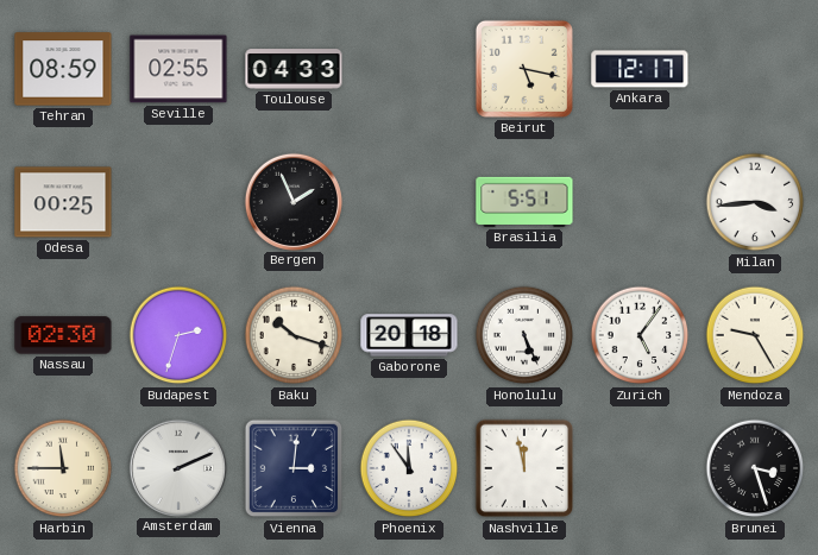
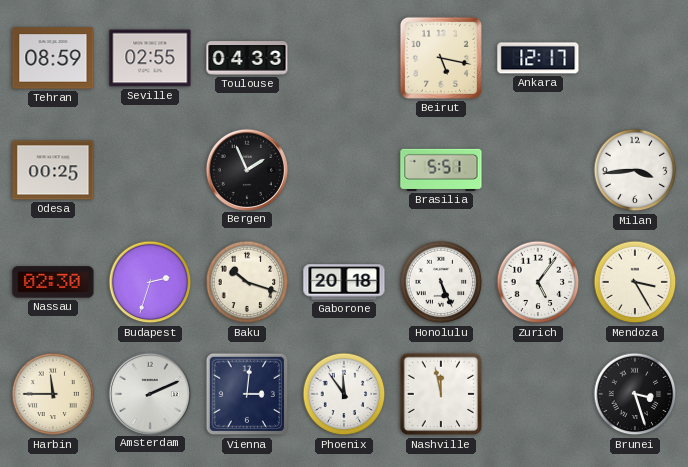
Mendoza: 9:25 -> 3:25
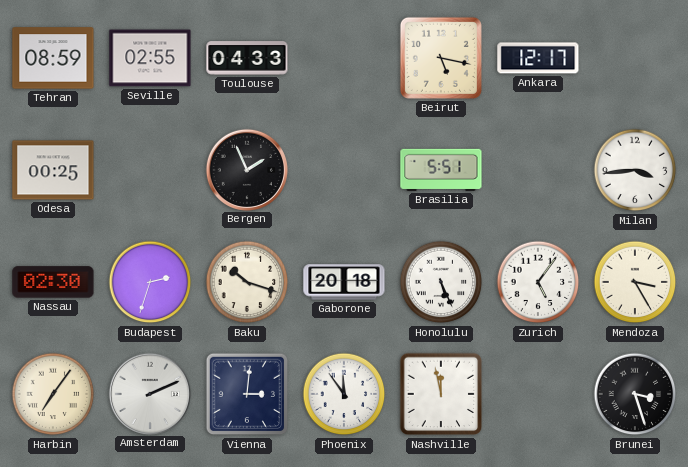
Harbin: 11:45 -> 7:06
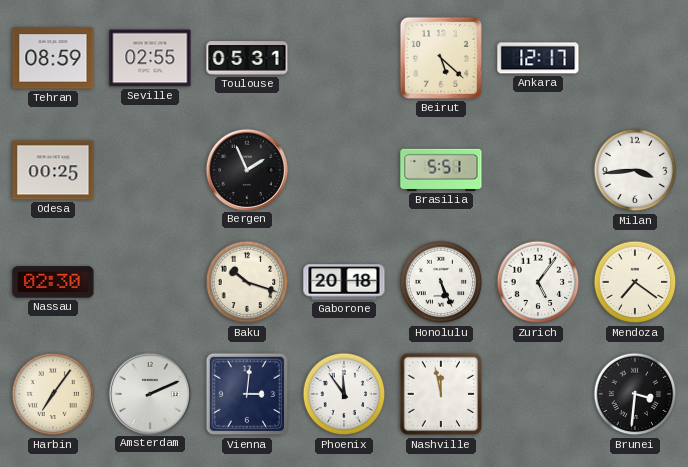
Toulouse: 04:33 -> 05:31
Beirut: 5:17 -> 5:22
Budapest: 2:33 -> none
Mendoza: 3:25 -> 7:21
Brunei: 3:27 -> 3:31
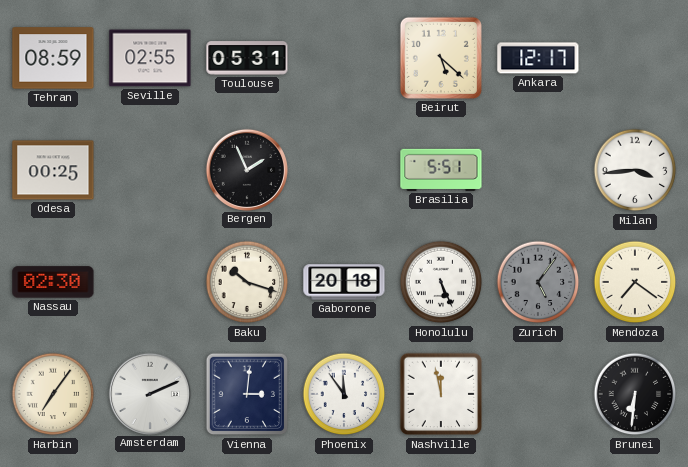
Zurich dial: white -> grey
Brunei: 3:31 -> 6:31
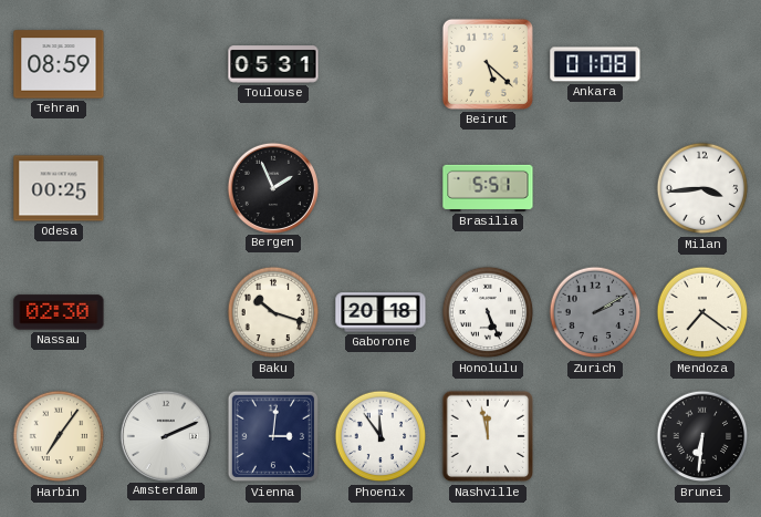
Seville: 02:55 -> none
Ankara: 12:17 -> 01:08
Zurich: 5:06 -> 2:10
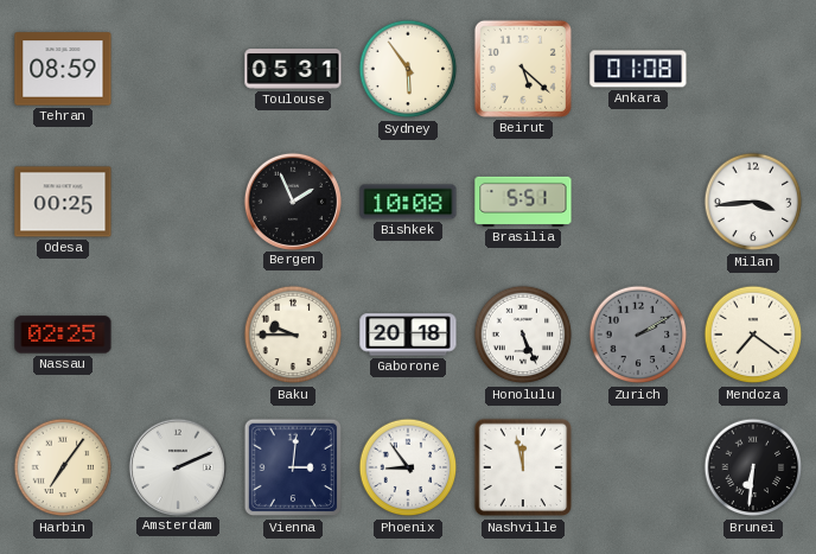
Sydney: none -> 5:54
Bishkek: none -> 10:08
Nassau: 02:30 -> 02:25
Baku: 10:18 -> 9:45
Phoenix: 11:54 -> 8:54
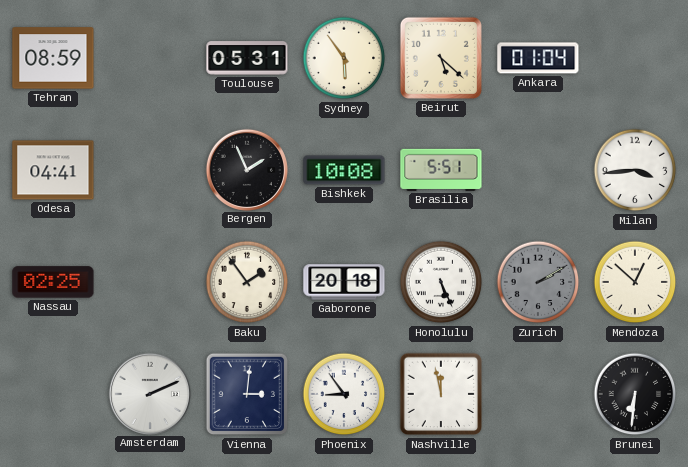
Ankara: 01:08 -> 01:04
Odesa: 00:25 -> 04:41
Baku: 9:45 -> 1:54
Mendoza: 7:21 -> 12:52
Harbin: 7:06 -> none
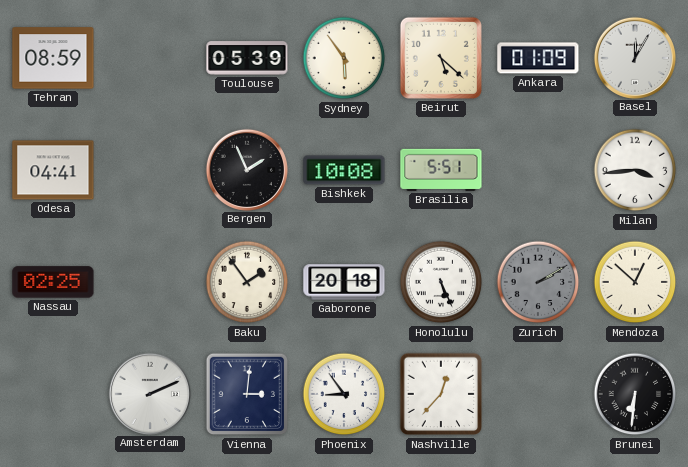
Toulouse: 05:31 -> 05:39
Ankara: 01:04 -> 01:09
Basel: none -> 12:05
Nashville: 11:58 -> 12:37
